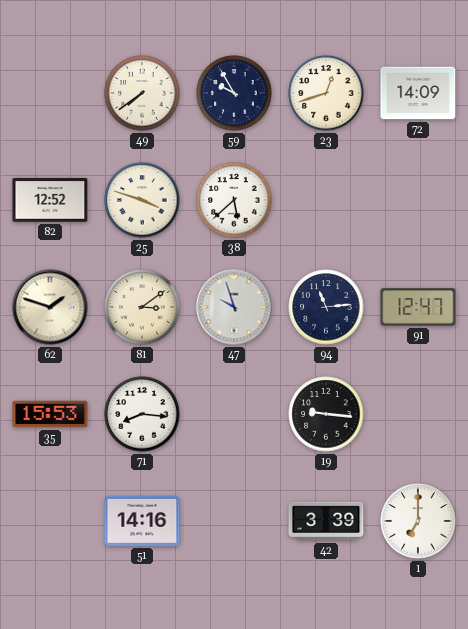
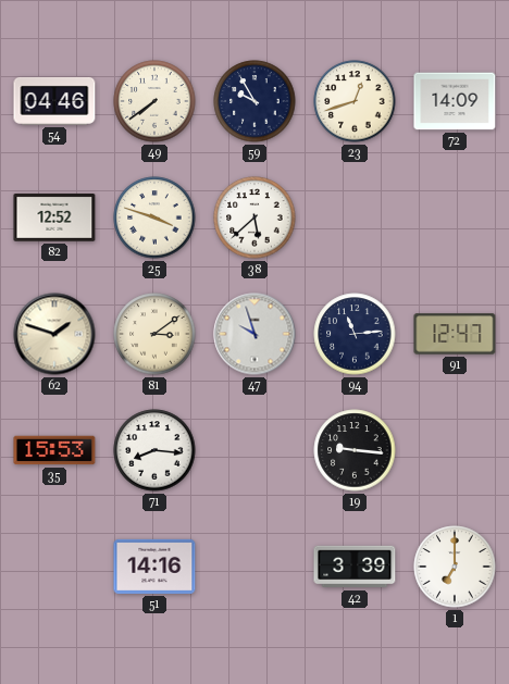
54: none -> 04:46
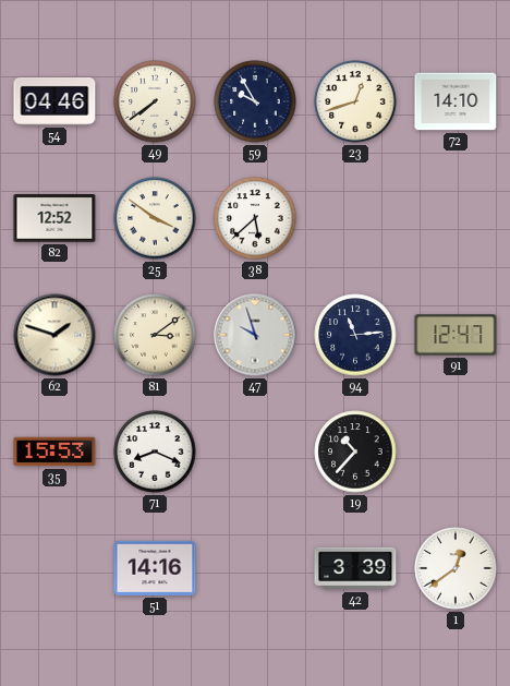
72: 14:09 -> 14:10
25: 3:48 -> 3:51
71: 8:16 -> 8:19
19: 9:16 -> 10:37
1: 7:00 -> 12:39
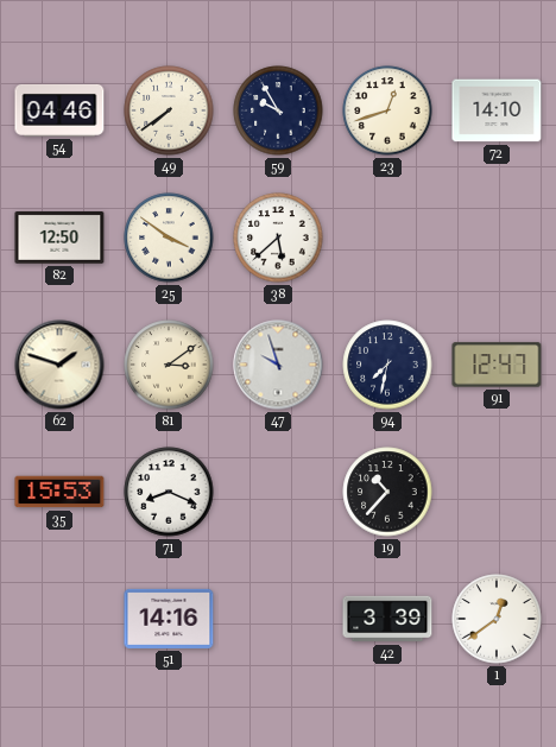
82: 12:52 -> 12:50
94: 11:14 -> 7:32
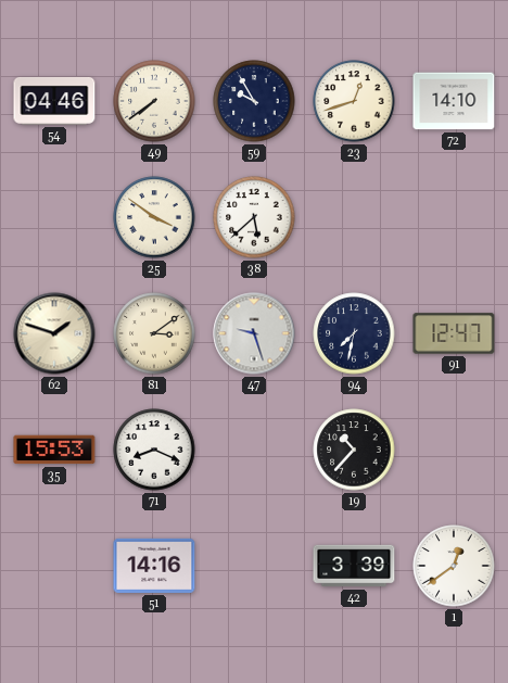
82: 12:50 -> none
47: 9:57 -> 9:27
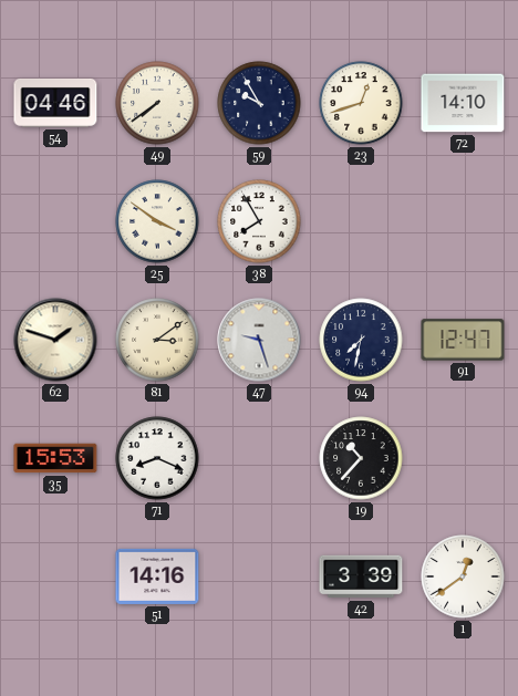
38: 5:38 -> 7:55
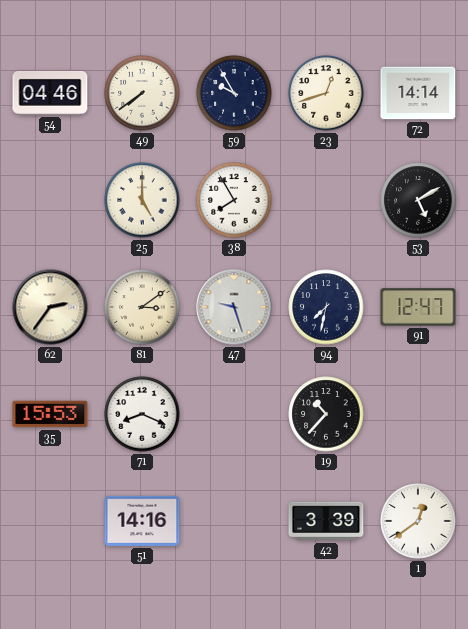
72: 14:10 -> 14:14
25: 3:51 -> 5:00
53: none -> 5:10
62: 1:48 -> 2:36
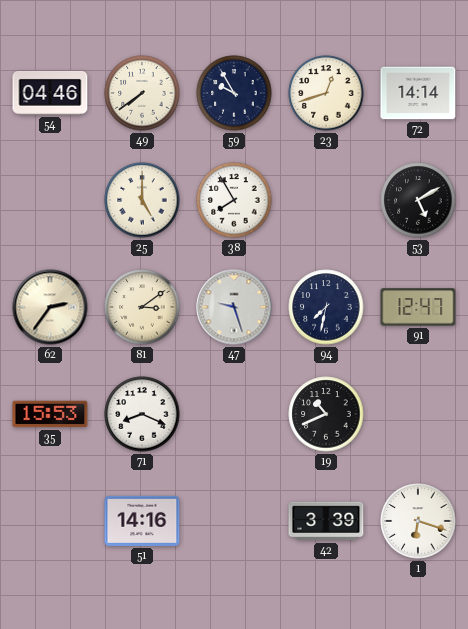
19: 10:37 -> 10:41
1: 12:39 -> 6:18
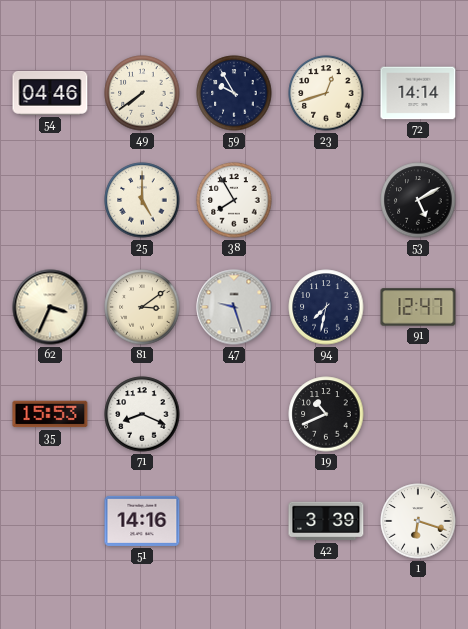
62: 2:36 -> 3:34
